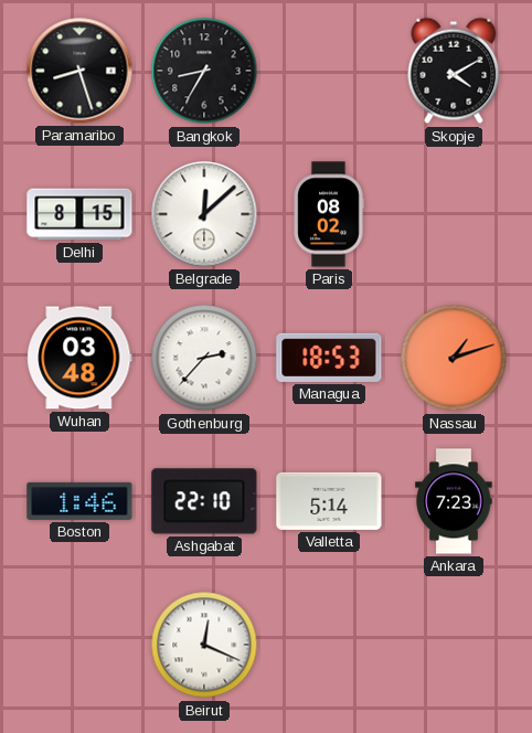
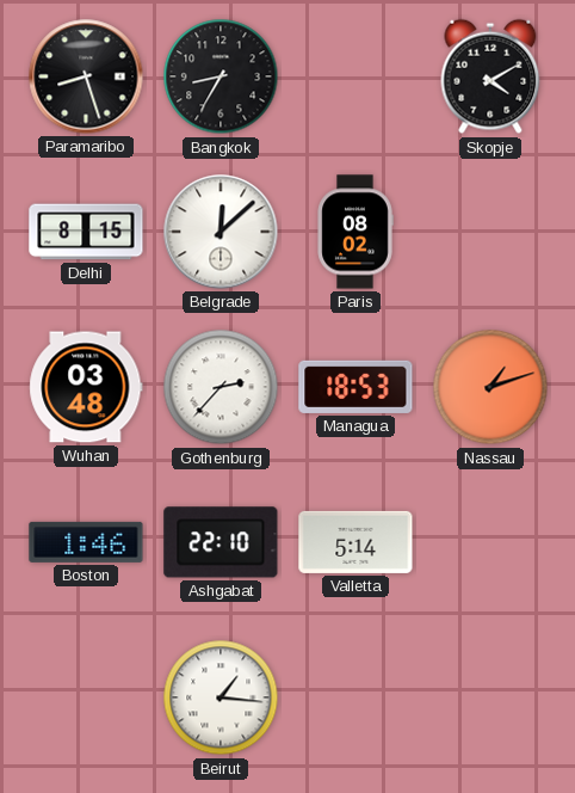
Ankara: 7:23 -> none
Beirut: 12:19 -> 1:16
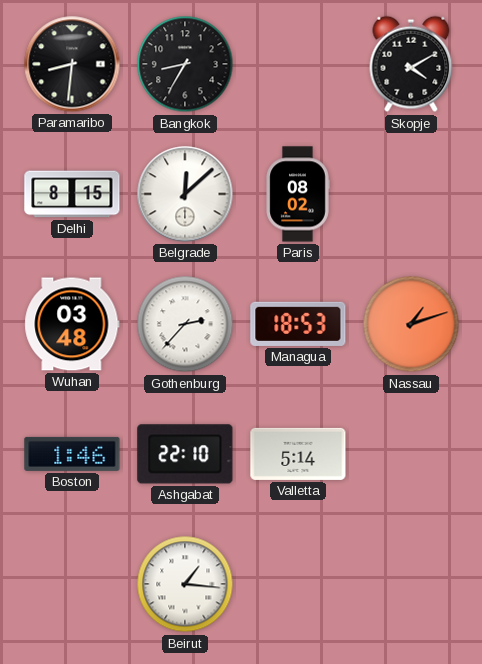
Paramaribo: 8:27 -> 8:31
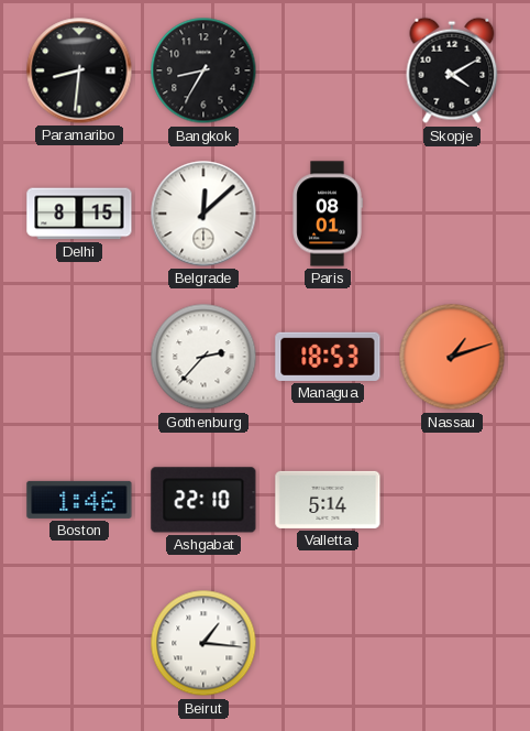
Paris: 08:02 -> 08:01
Wuhan: 03:48 -> none
